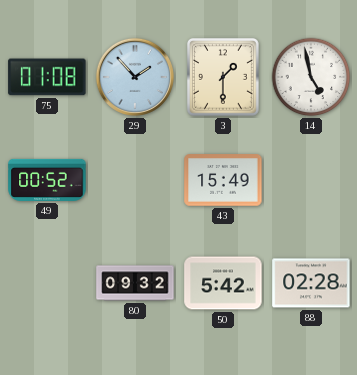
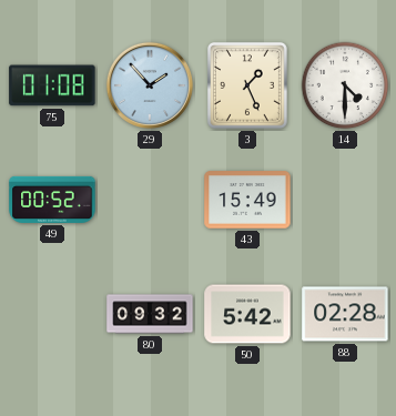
3: 1:30 -> 1:26
14: 4:58 -> 4:30
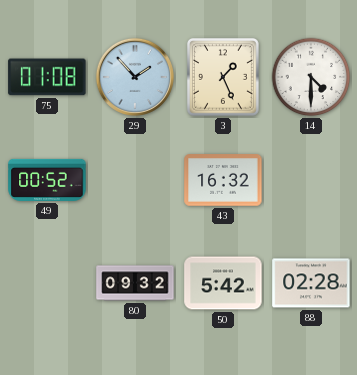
43: 15:49 -> 16:32
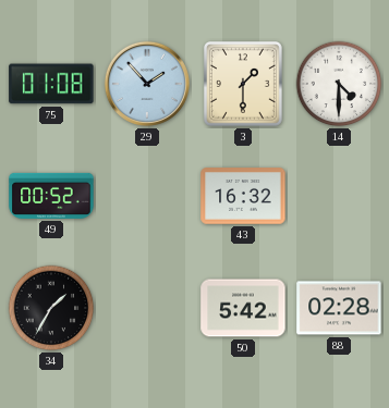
3: 1:26 -> 1:30
34: none -> 1:35
80: 09:32 -> none
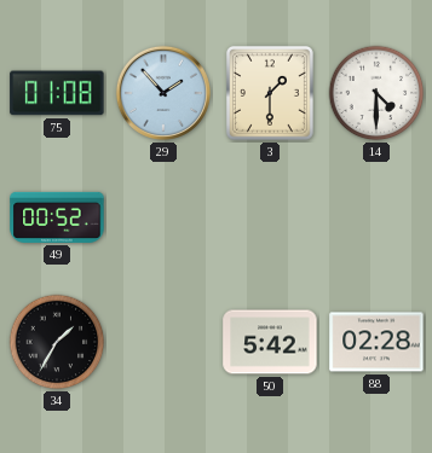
43: 16:32 -> none
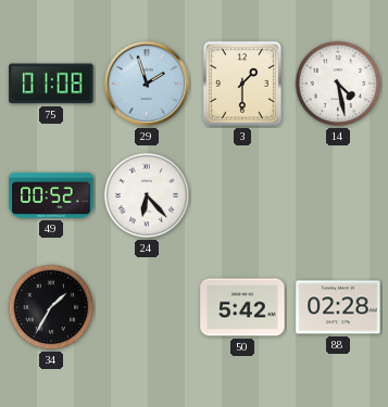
29: 1:53 -> 1:57
14: 4:30 -> 4:28
24: none -> 6:23
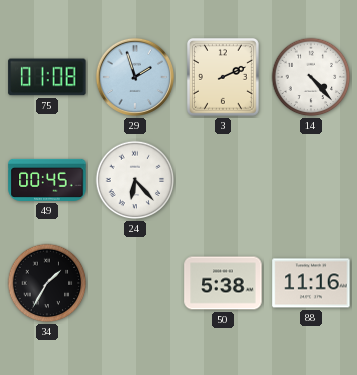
3: 1:30 -> 2:11
14: 4:28 -> 4:23
49: 00:52 -> 00:45
50: 5:42 -> 5:38
88: 02:28 -> 11:16
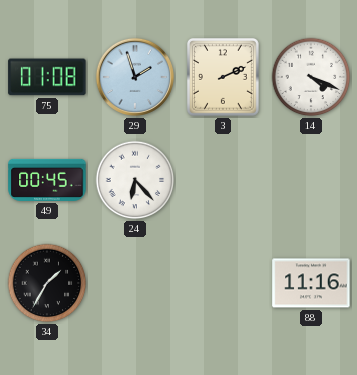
14: 4:23 -> 4:19
50: 5:38 -> none
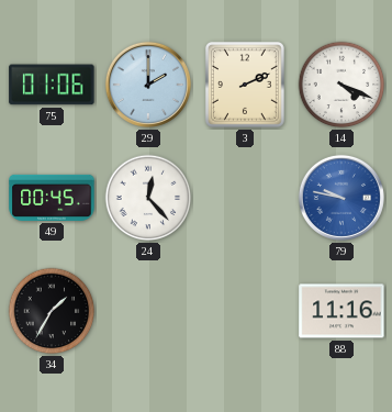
75: 01:08 -> 01:06
29: 1:57 -> 2:00
24: 6:23 -> 12:23
79: none -> 9:47
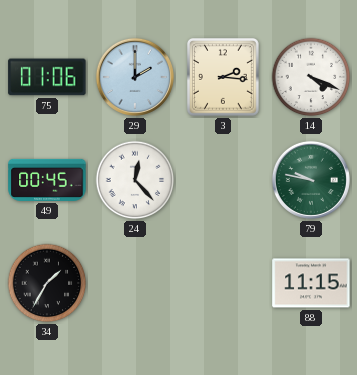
3: 2:11 -> 2:16
79 dial: blue -> green
88: 11:16 -> 11:15
